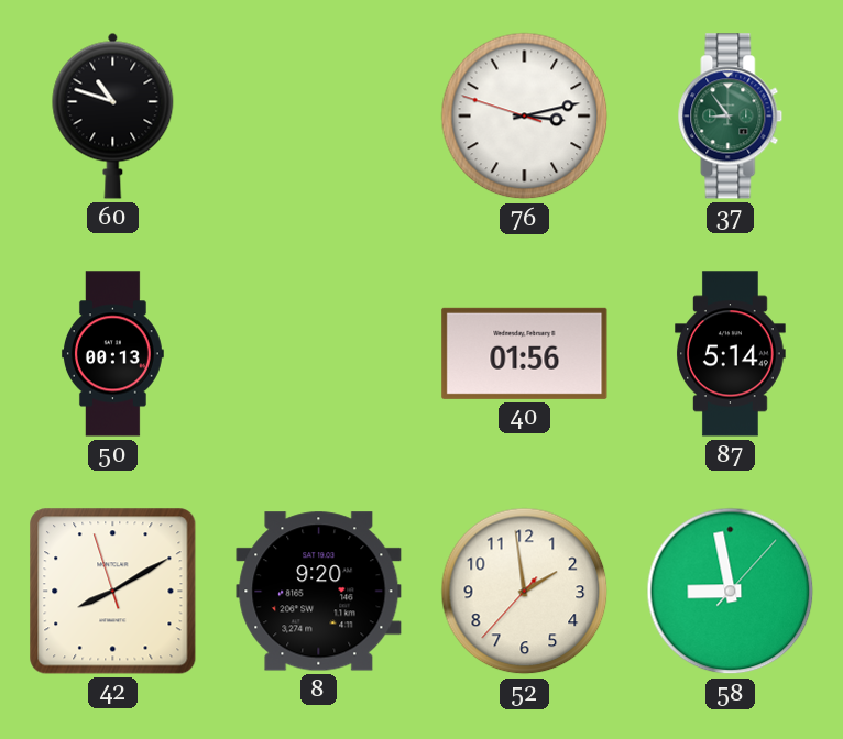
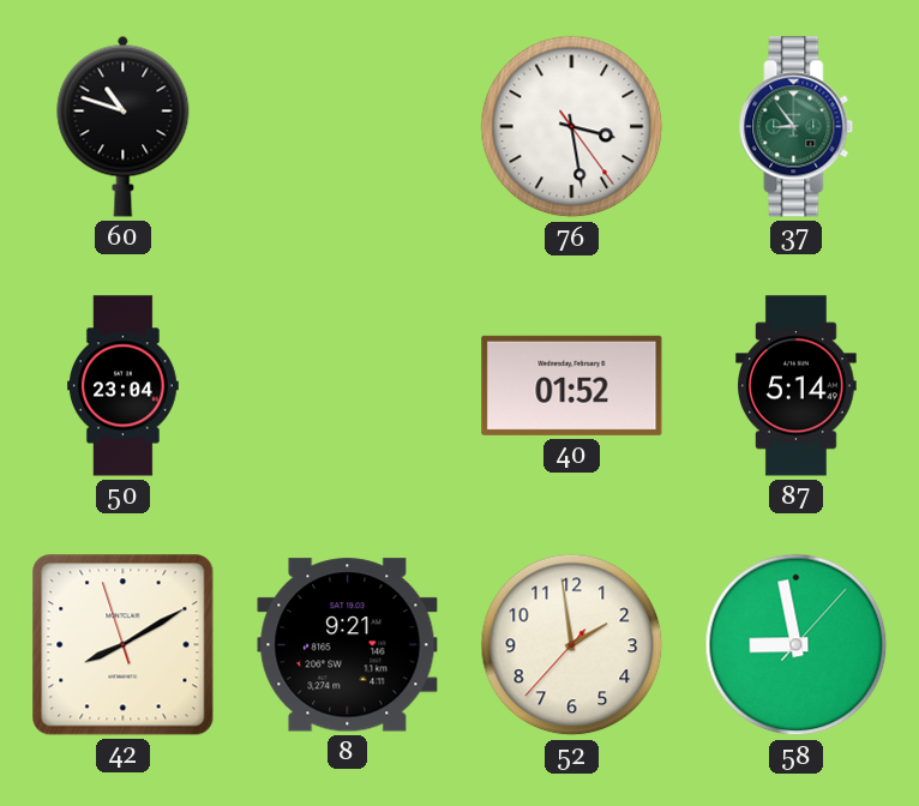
76: 3:12 -> 3:28
50: 00:13 -> 23:04
40: 01:56 -> 01:52
8: 9:20 -> 9:21
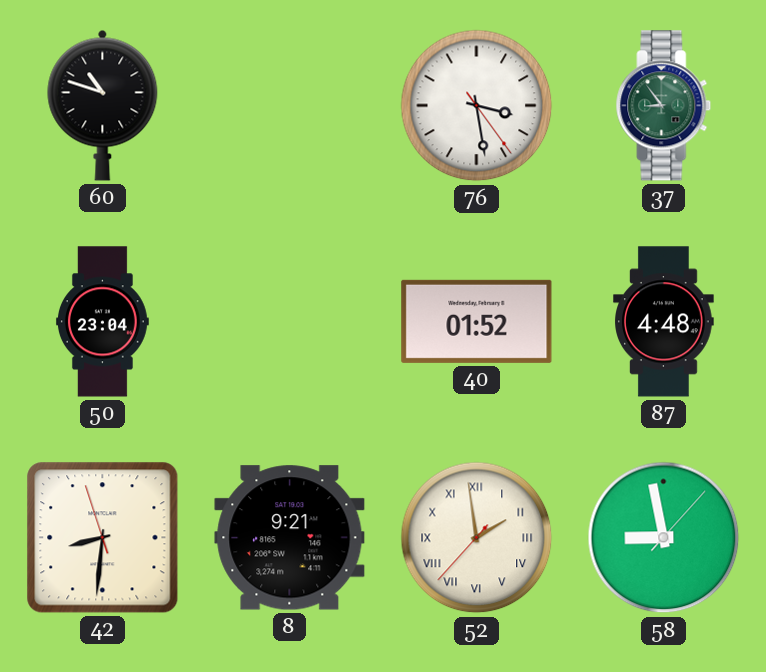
87: 5:14 -> 4:48
42: 8:09 -> 8:30
52 numerals: Arabic -> Roman
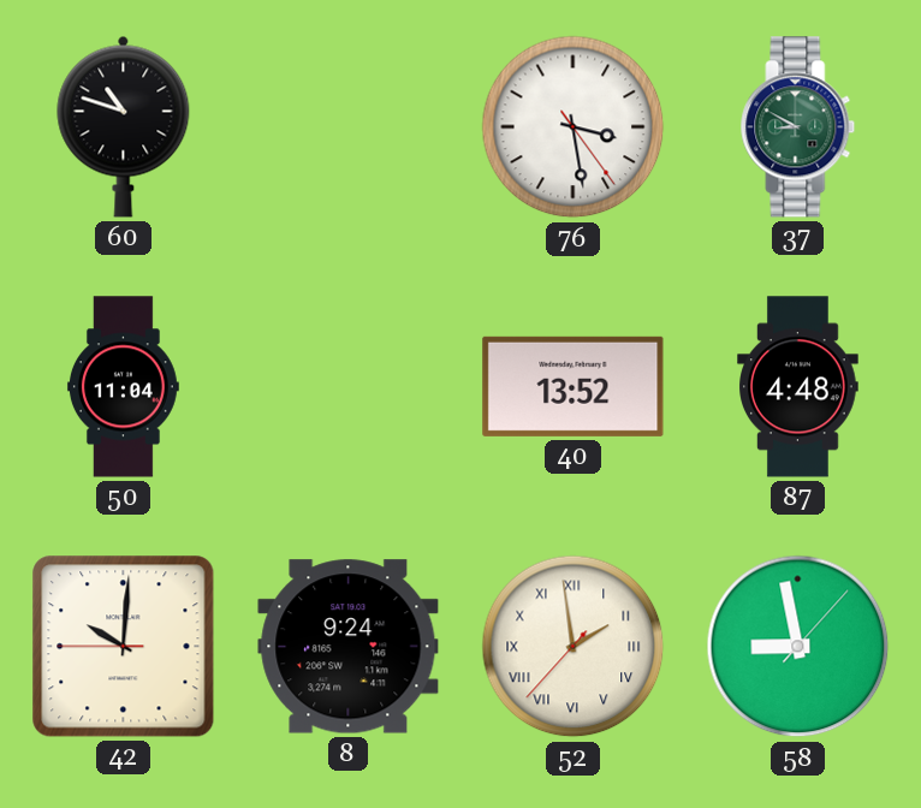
37: 8:54 -> 8:50
50: 23:04 -> 11:04
40: 01:52 -> 13:52
42: 8:30 -> 10:00
8: 9:21 -> 9:24
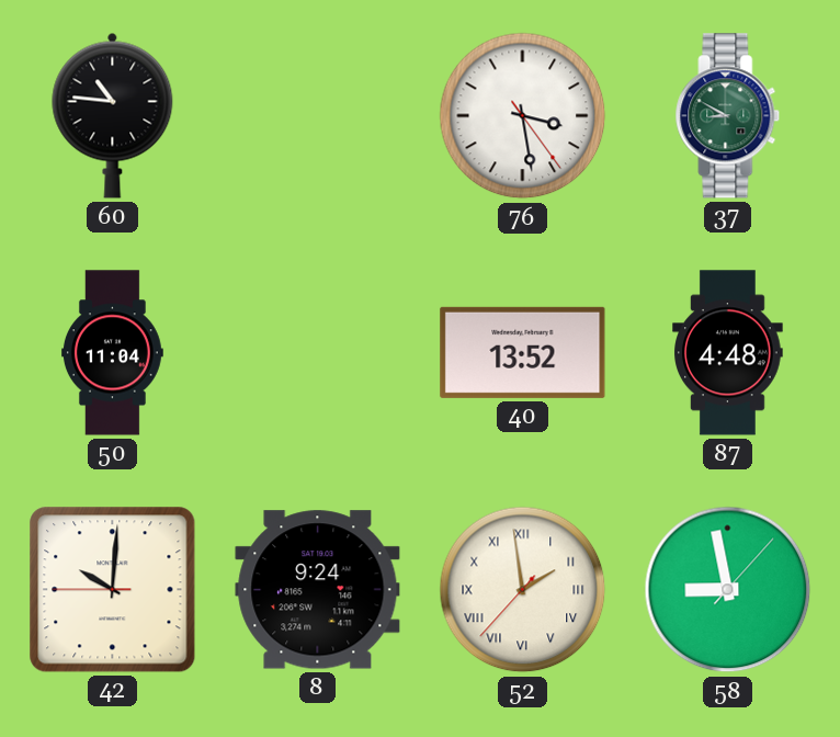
60: 10:48 -> 10:46
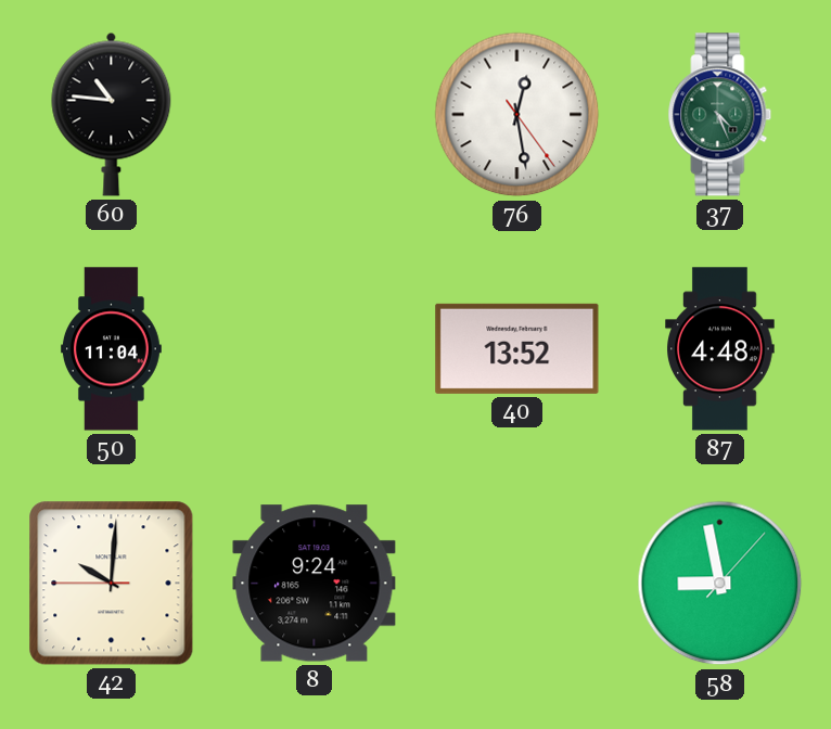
76: 3:28 -> 12:28
37: 8:50 -> 4:26
52: 1:58 -> none
